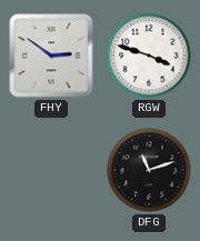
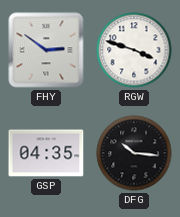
GSP: none -> 04:35
DFG: 11:12 -> 10:16
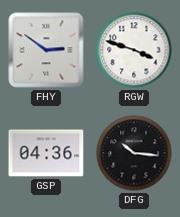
GSP: 04:35 -> 04:36
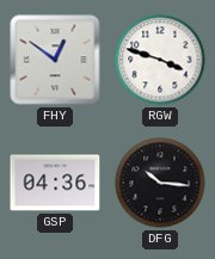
FHY: 2:51 -> 12:51
